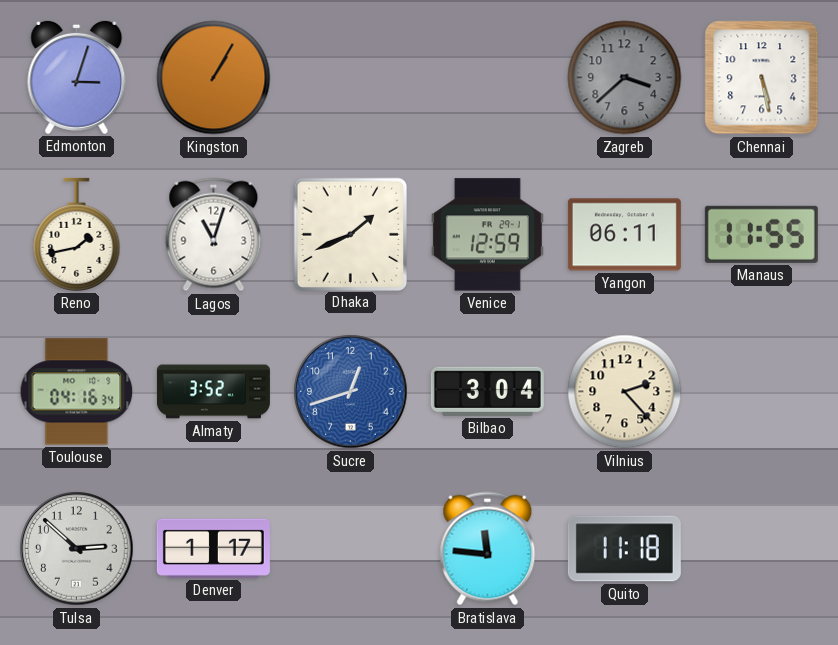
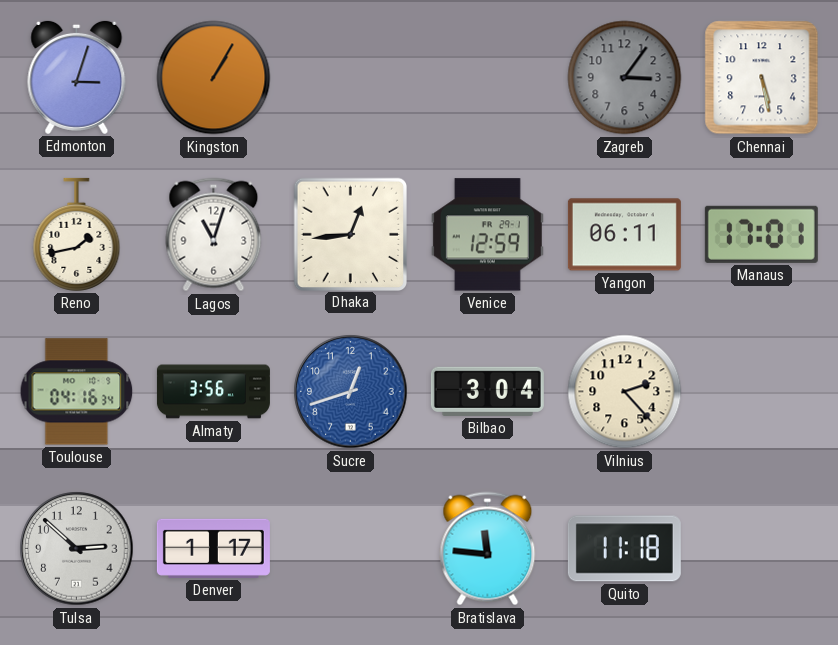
Zagreb: 3:38 -> 3:06
Dhaka: 1:41 -> 12:44
Manaus: 11:55 -> 17:01
Almaty: 3:52 -> 3:56
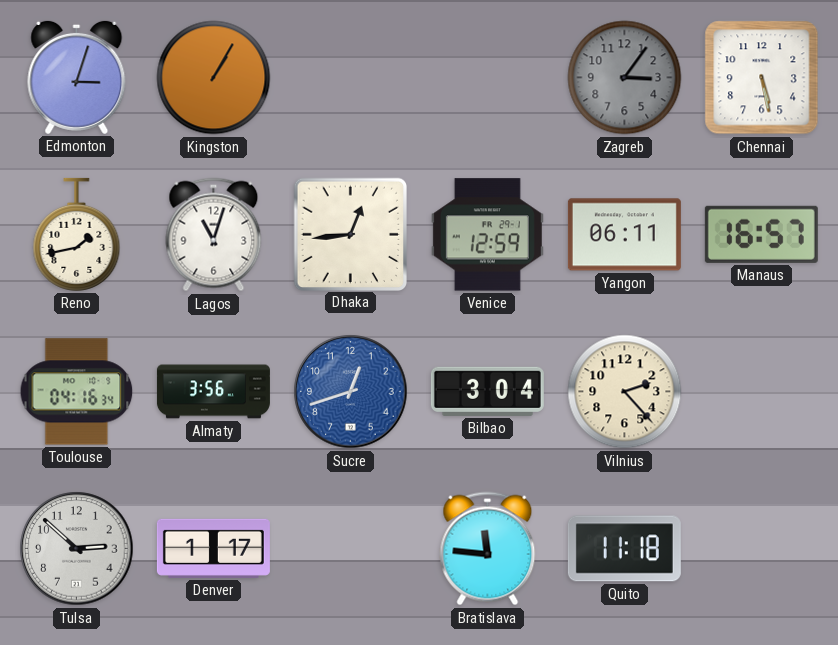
Manaus: 17:01 -> 16:57
